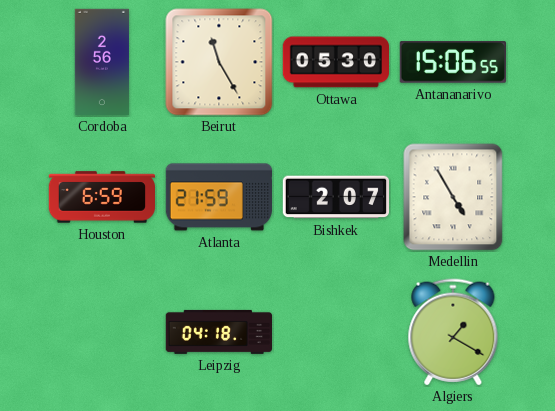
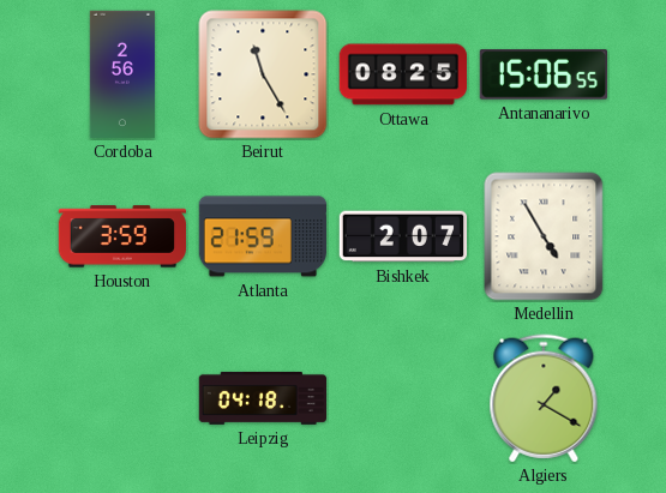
Ottawa: 05:30 -> 08:25
Houston: 6:59 -> 3:59
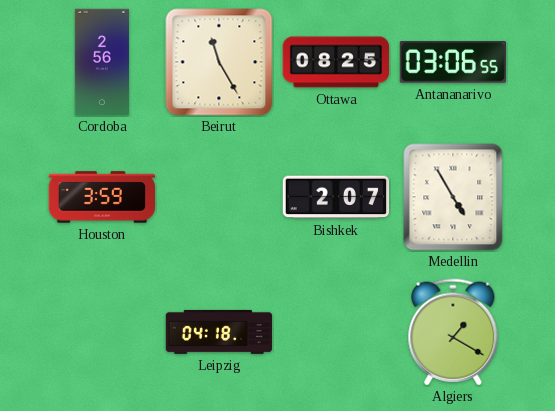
Antananarivo: 15:06 -> 03:06
Atlanta: 21:59 -> none
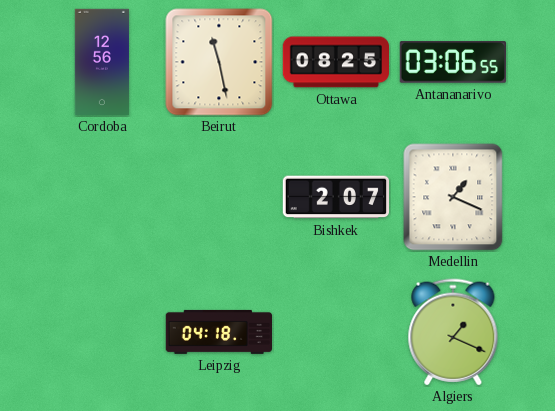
Cordoba: 2:56 -> 12:56
Beirut: 11:25 -> 11:28
Houston: 3:59 -> none
Medellin: 4:55 -> 1:19
Algiers: 1:20 -> 1:19
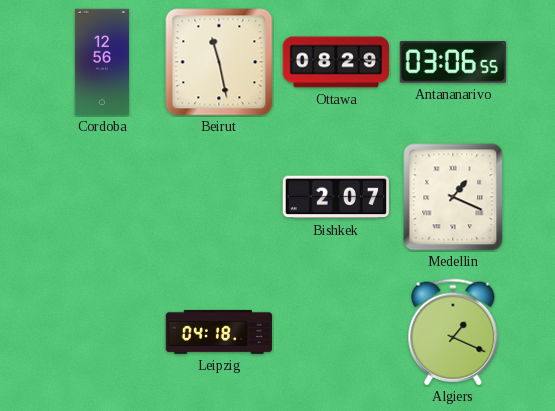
Ottawa: 08:25 -> 08:29
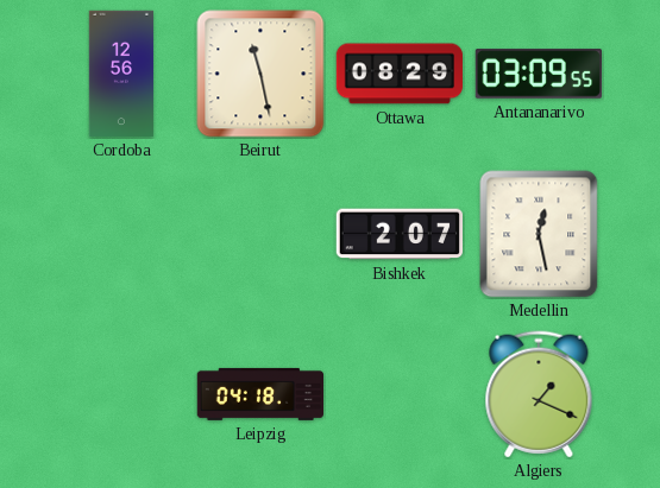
Antananarivo: 03:06 -> 03:09
Medellin: 1:19 -> 12:28
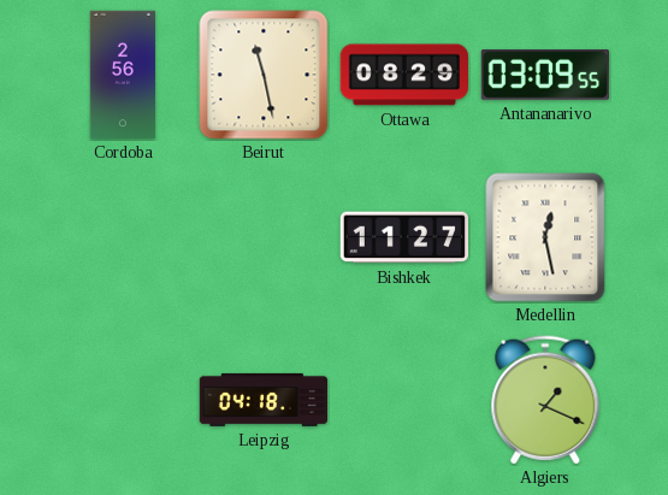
Cordoba: 12:56 -> 2:56
Bishkek: 2:07 -> 11:27
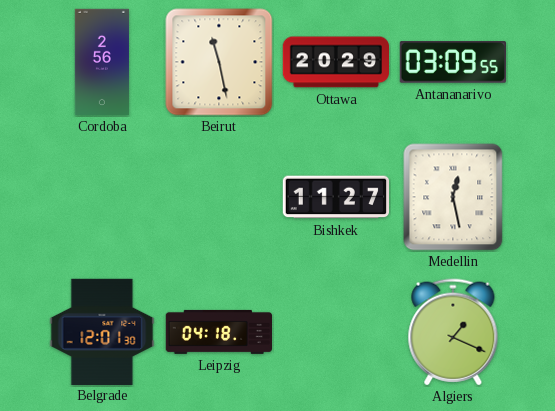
Ottawa: 08:29 -> 20:29
Belgrade: none -> 12:01
